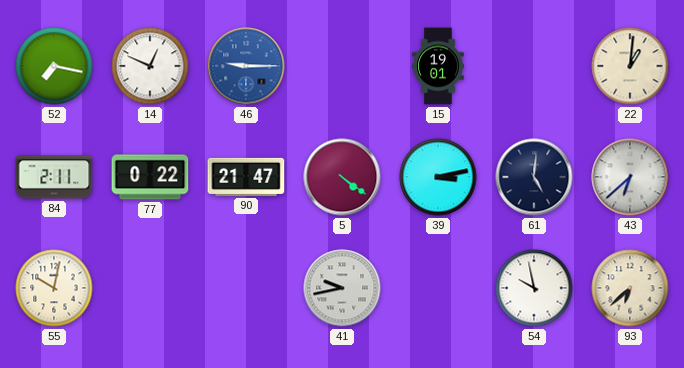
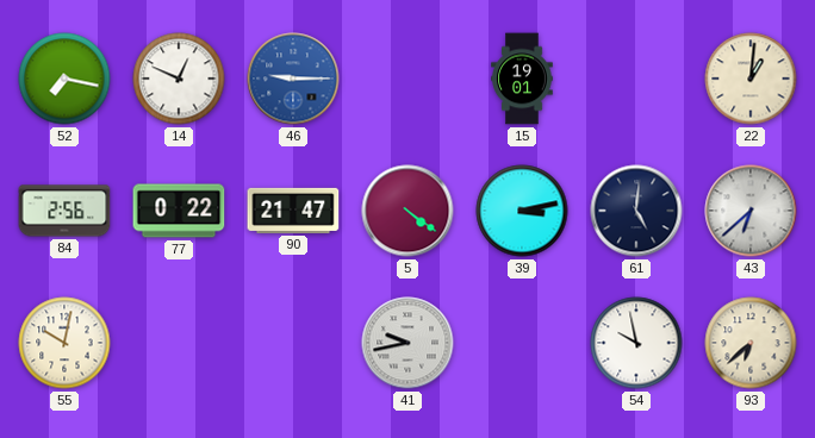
84: 2:11 -> 2:56
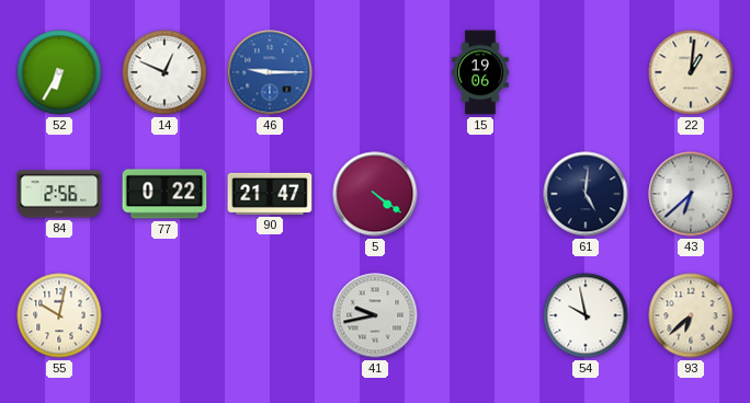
52: 7:17 -> 6:35
15: 19:01 -> 19:06
39: 3:13 -> none
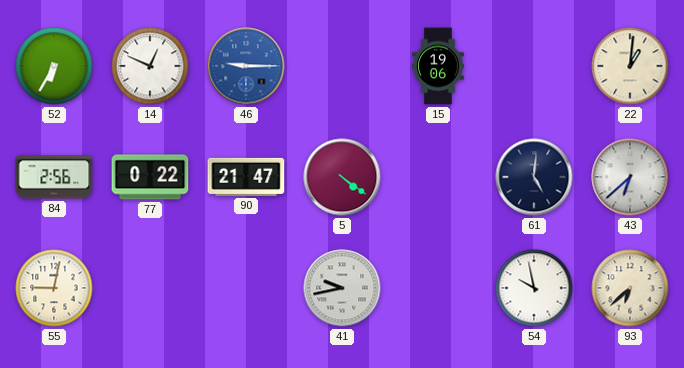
55: 10:02 -> 9:02
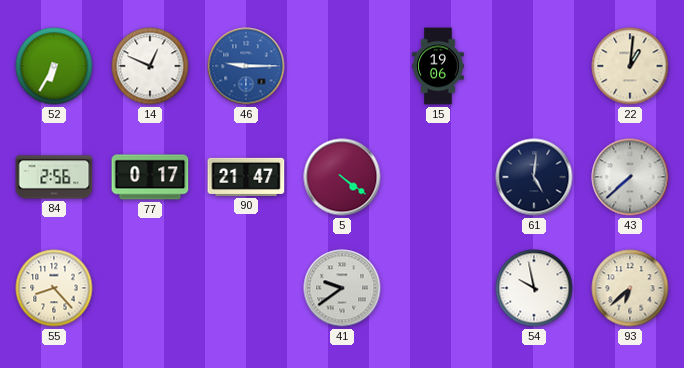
77: 0:22 -> 0:17
43: 6:38 -> 7:38
55: 9:02 -> 8:23
41: 9:43 -> 9:39
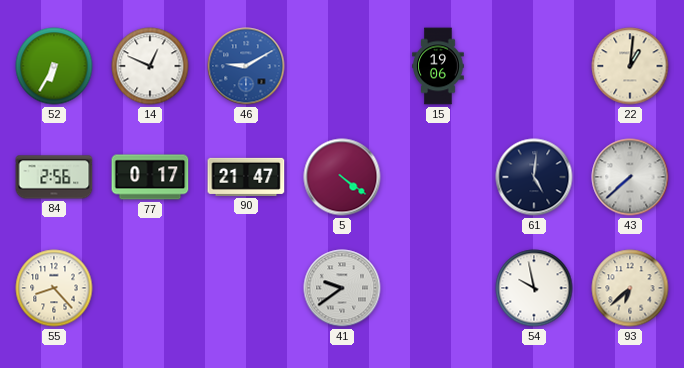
46: 9:15 -> 9:10
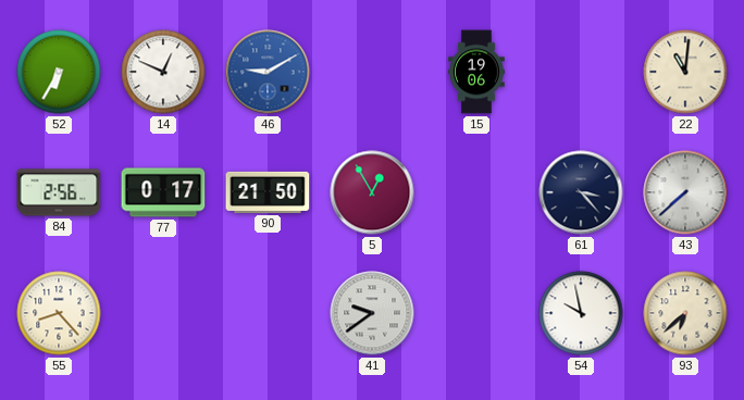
22: 1:01 -> 11:01
90: 21:47 -> 21:50
5: 4:21 -> 12:55
61: 5:01 -> 3:23
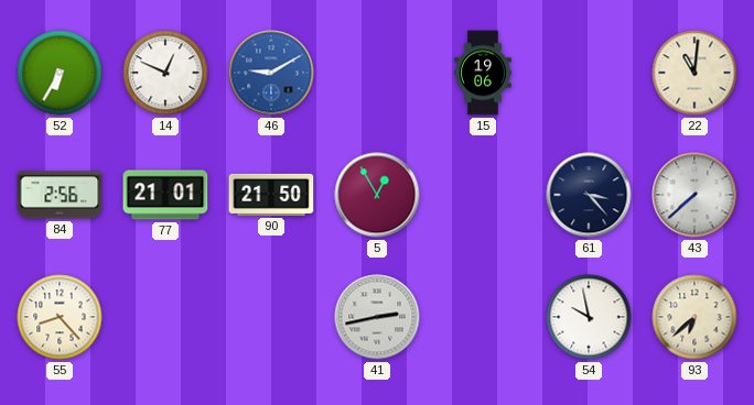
77: 0:17 -> 21:01
41: 9:39 -> 2:43
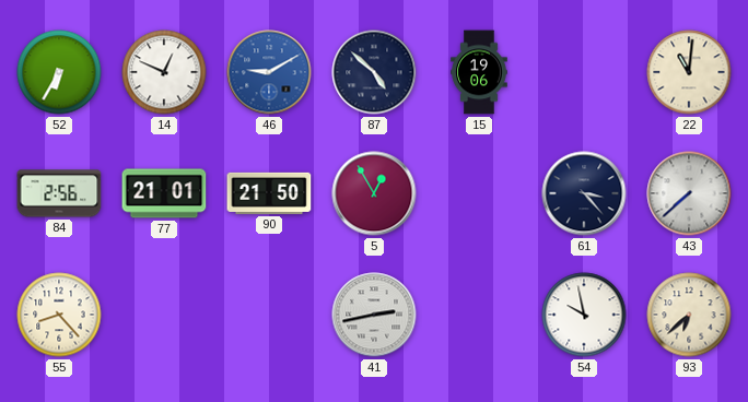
87: none -> 4:52
